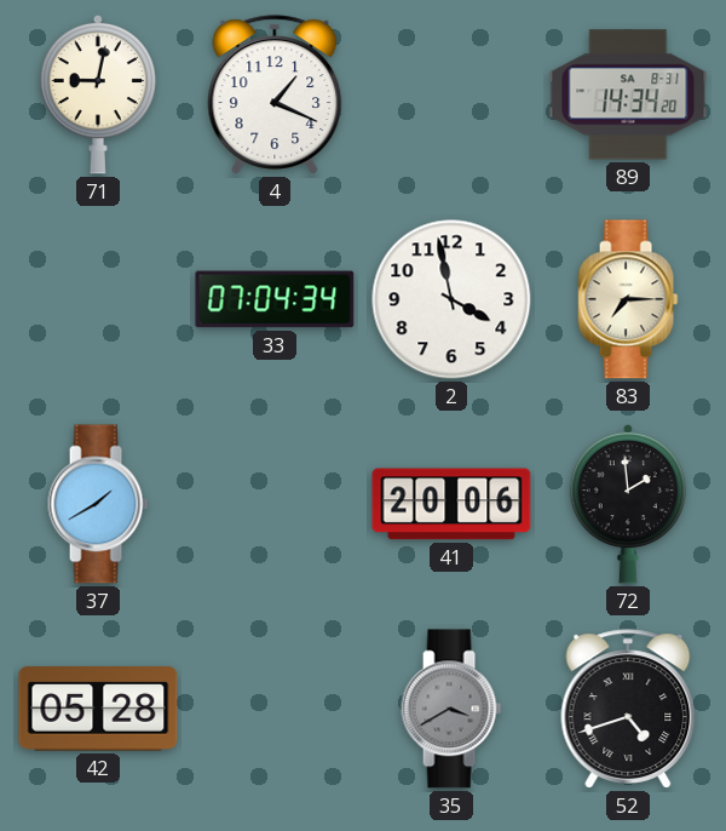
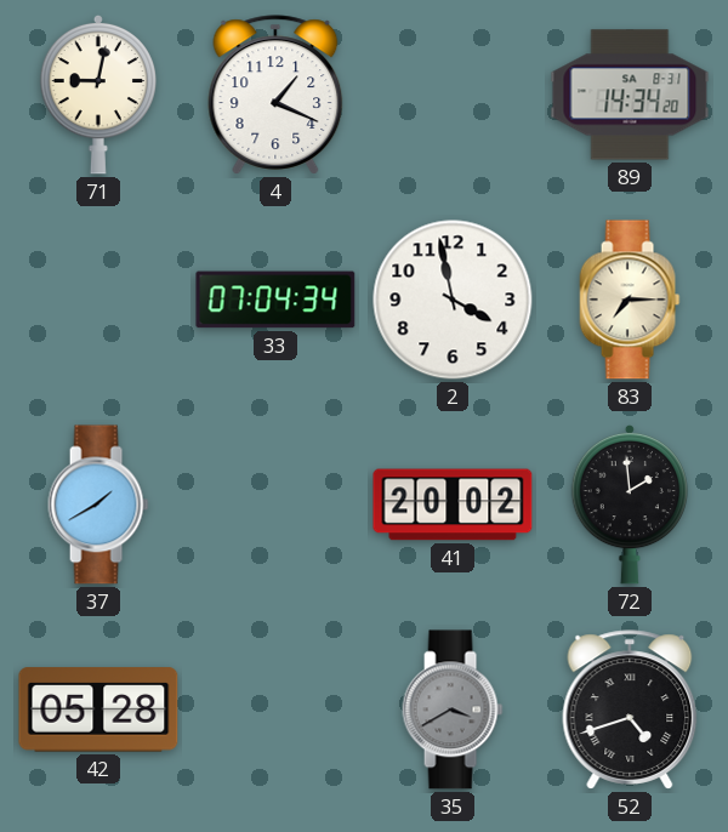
41: 20:06 -> 20:02
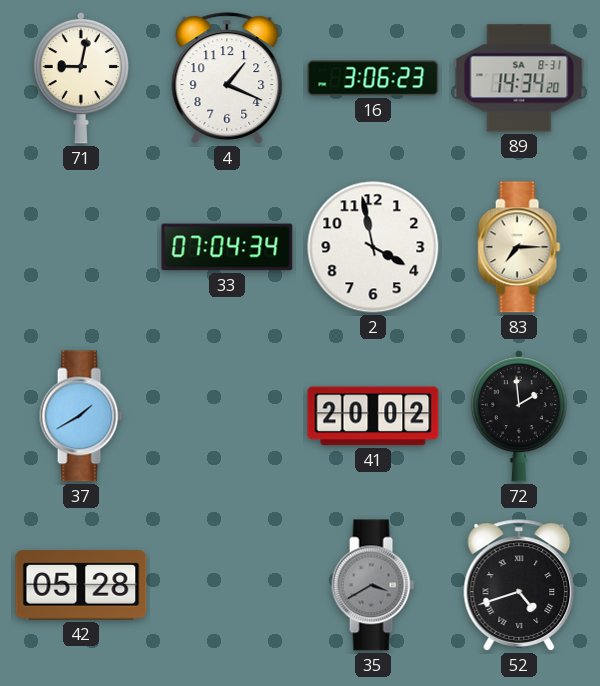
16: none -> 3:06
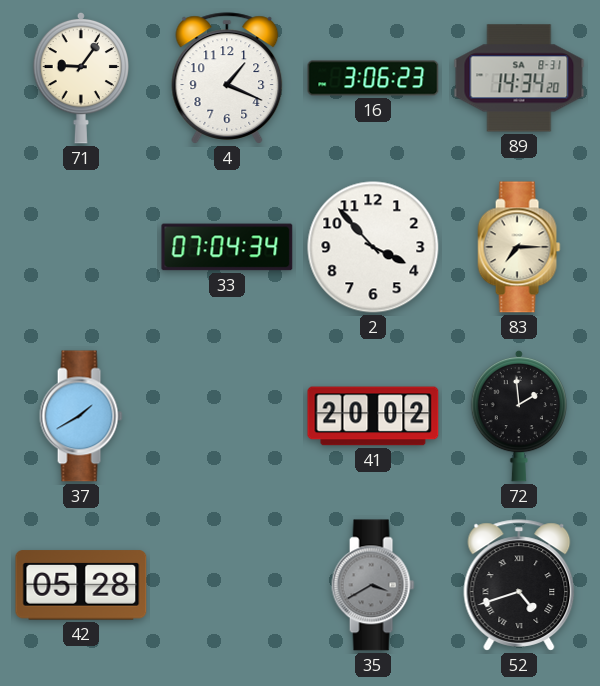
71: 9:02 -> 9:06
2: 3:58 -> 3:53
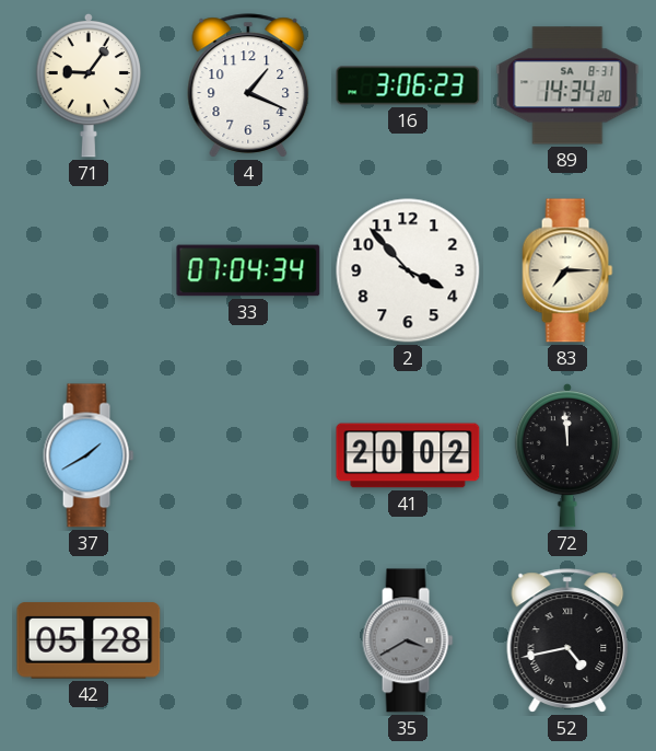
72: 1:59 -> 11:59
52: 4:42 -> 4:43
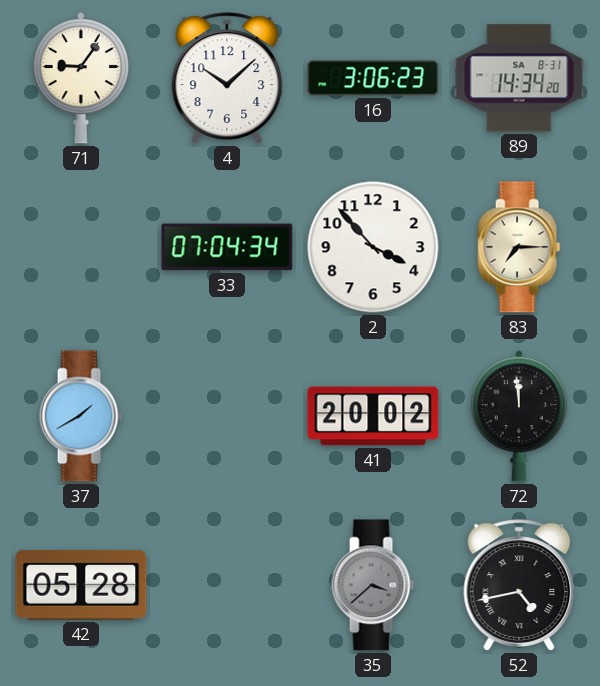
4: 1:19 -> 10:08
35: 3:40 -> 3:38
